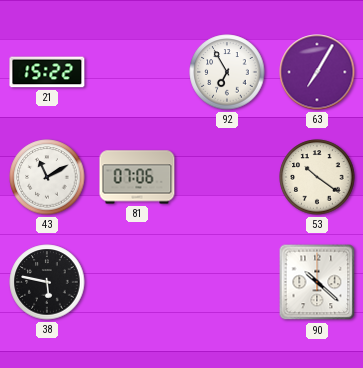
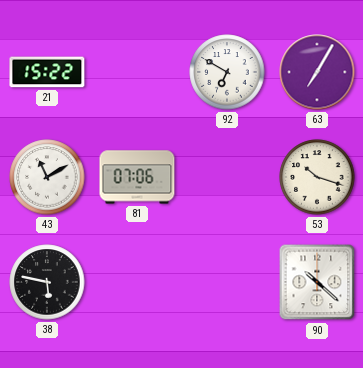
92: 6:55 -> 6:50
53: 10:21 -> 10:18
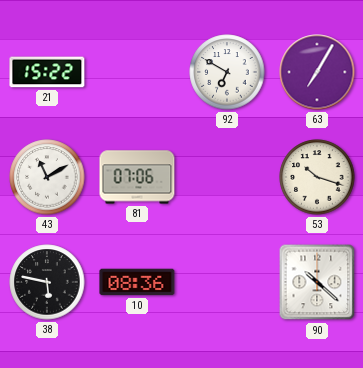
10: none -> 08:36
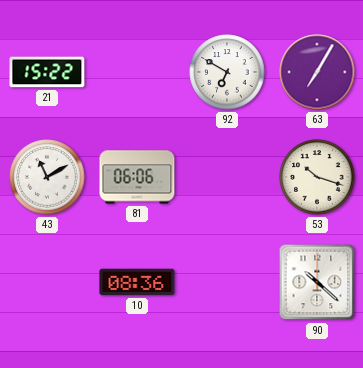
81: 07:06 -> 06:06
38: 5:47 -> none
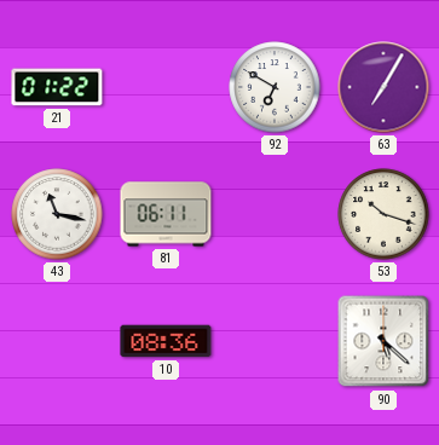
21: 15:22 -> 01:22
43: 11:10 -> 11:17
81: 06:06 -> 06:11
90: 10:22 -> 5:22
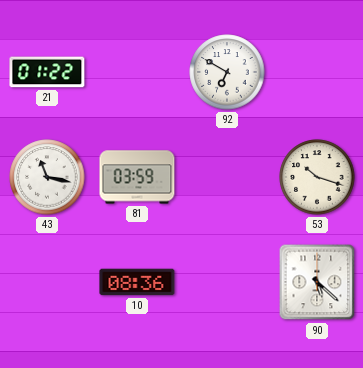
63: 7:05 -> none
81: 06:11 -> 03:59
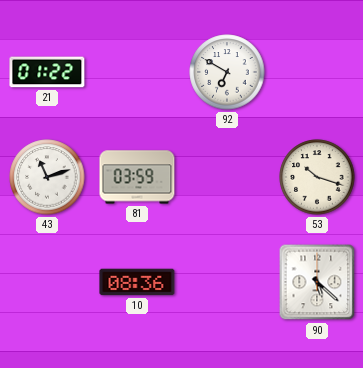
43: 11:17 -> 11:12
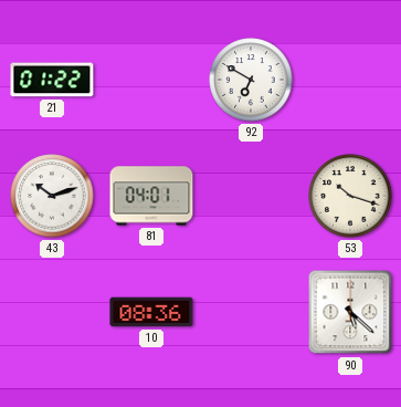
43: 11:12 -> 10:12
81: 03:59 -> 04:01
